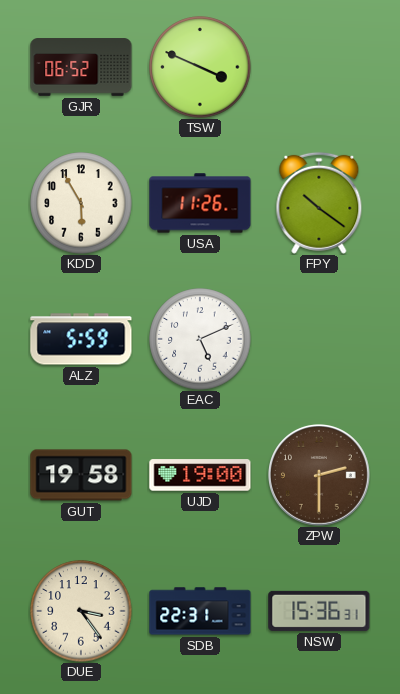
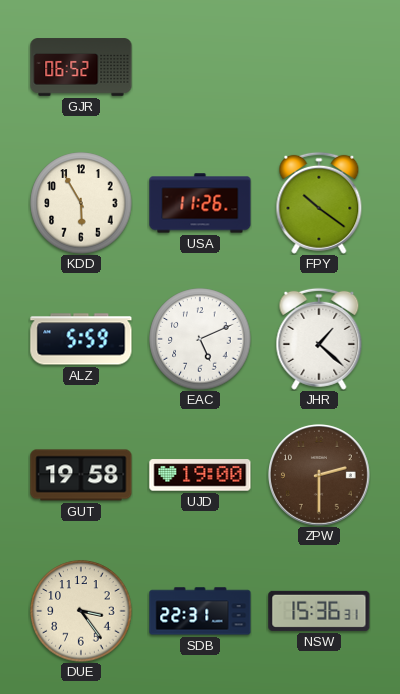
TSW: 3:49 -> none
JHR: none -> 1:22
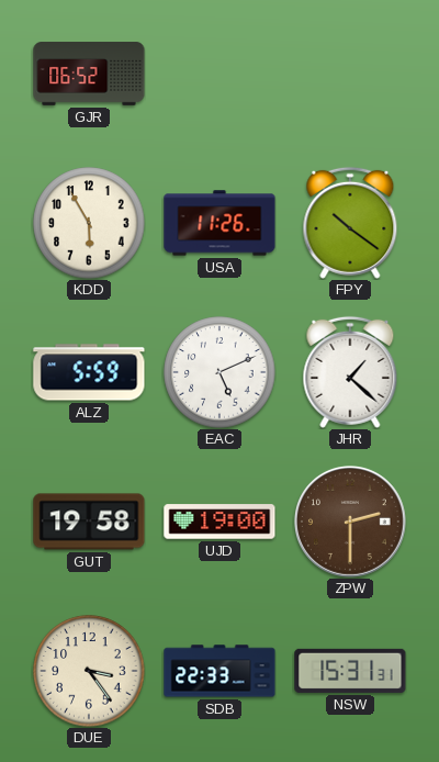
SDB: 22:31 -> 22:33
NSW: 15:36 -> 15:31
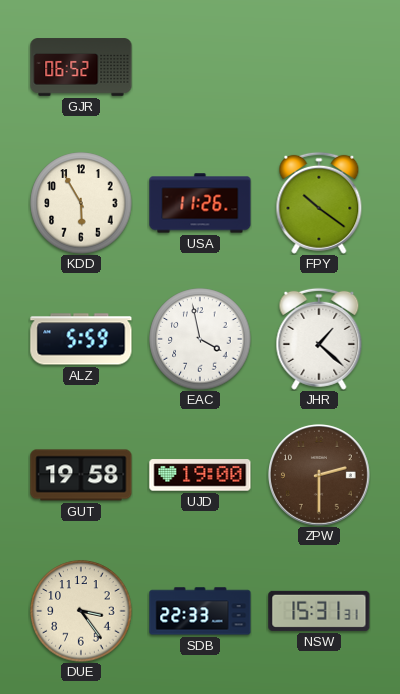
EAC: 5:11 -> 3:58
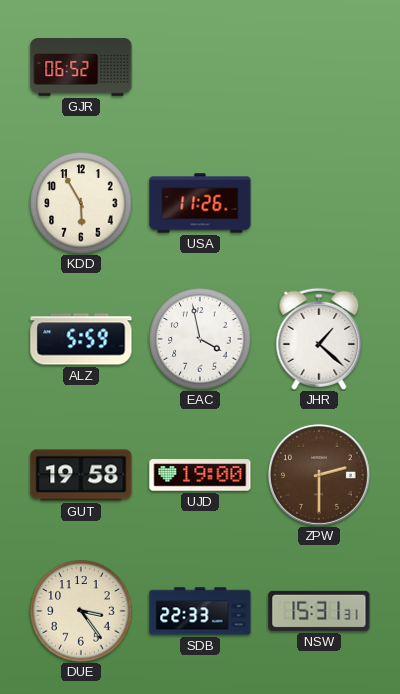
FPY: 10:21 -> none
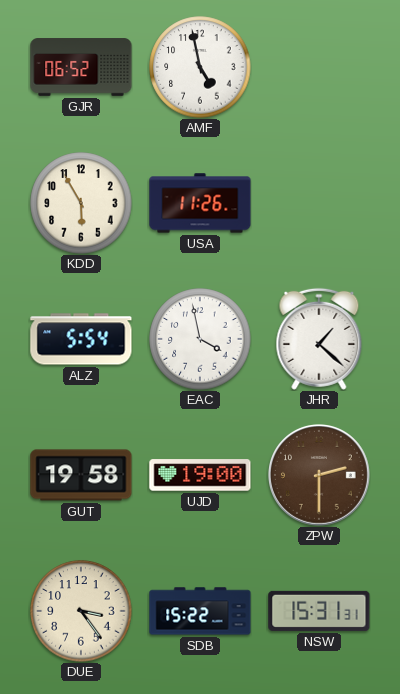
AMF: none -> 4:58
ALZ: 5:59 -> 5:54
SDB: 22:33 -> 15:22
